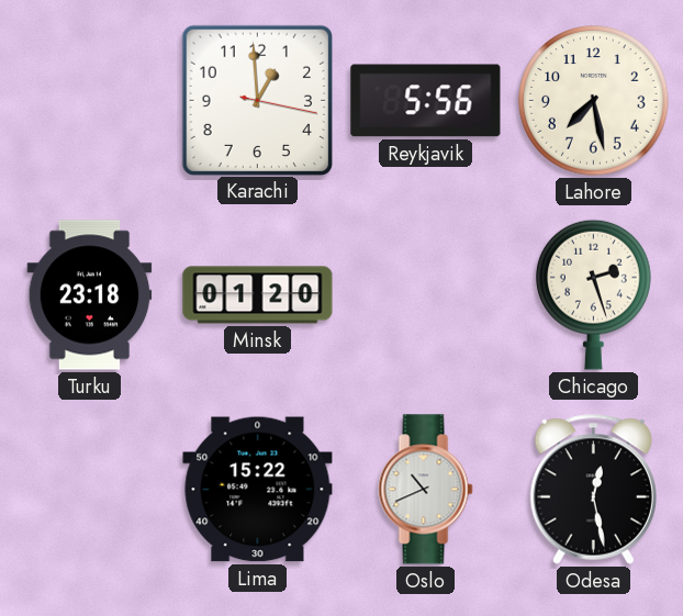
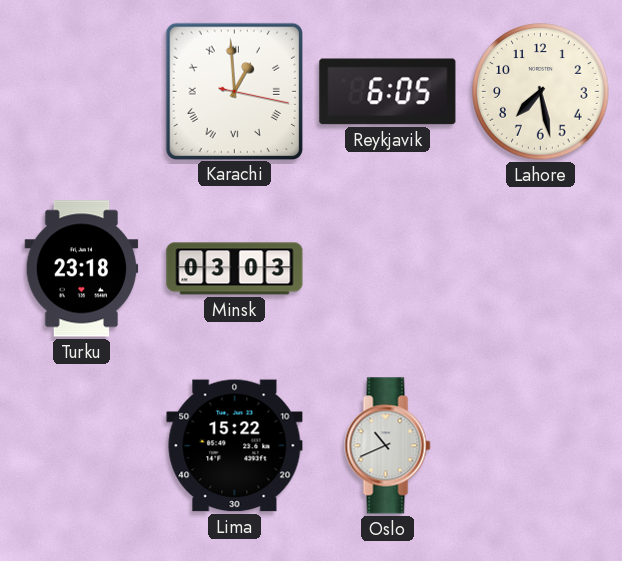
Karachi numerals: Arabic -> Roman
Reykjavik: 5:56 -> 6:05
Minsk: 01:20 -> 03:03
Chicago: 2:27 -> none
Odesa: 12:28 -> none
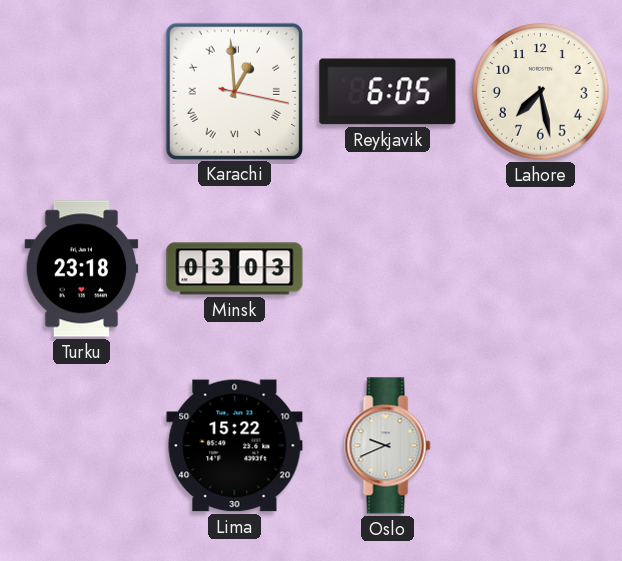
Oslo: 10:41 -> 9:41
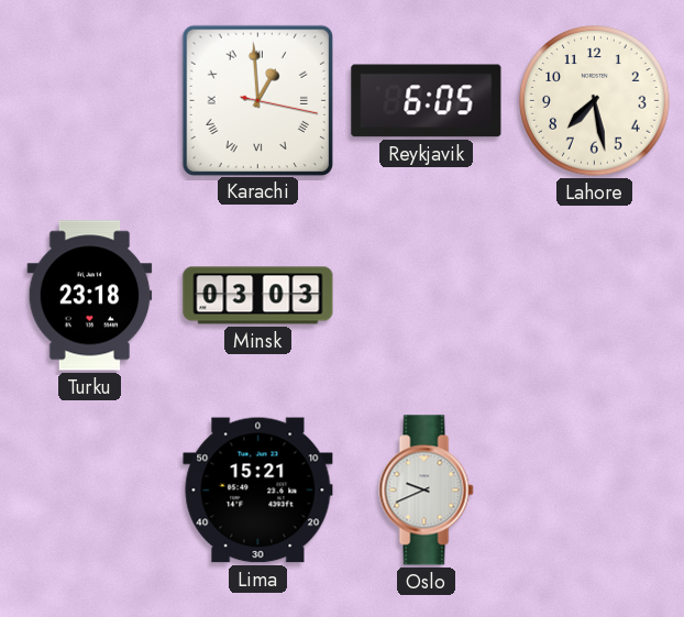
Lima: 15:22 -> 15:21
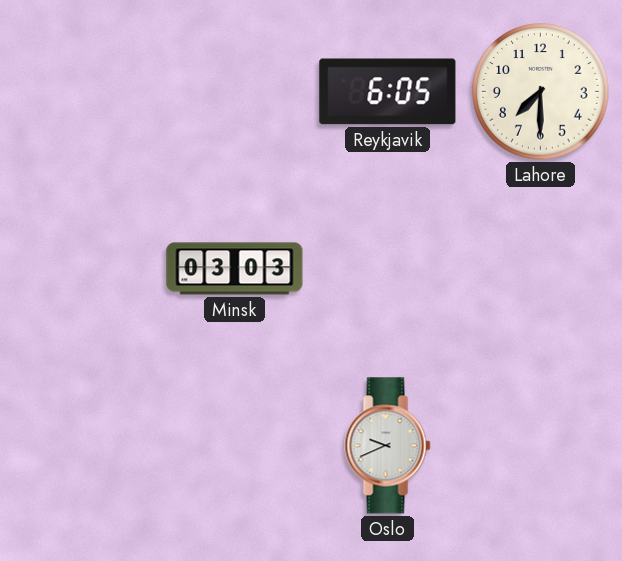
Karachi: 12:59 -> none
Lahore: 7:28 -> 7:30
Turku: 23:18 -> none
Lima: 15:21 -> none
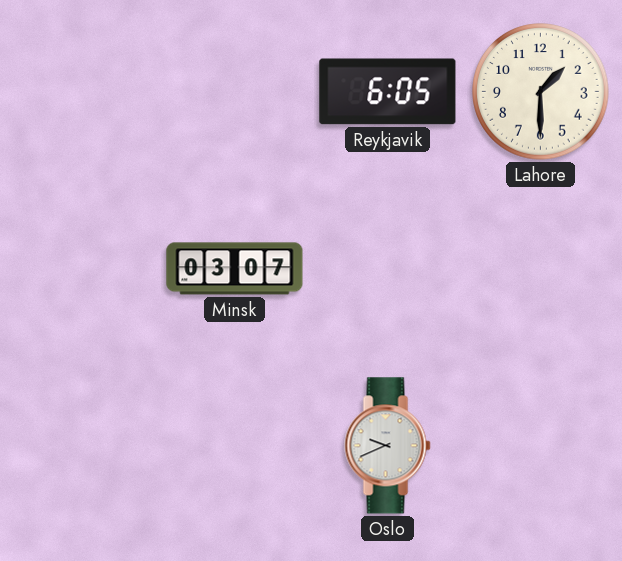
Lahore: 7:30 -> 1:30
Minsk: 03:03 -> 03:07
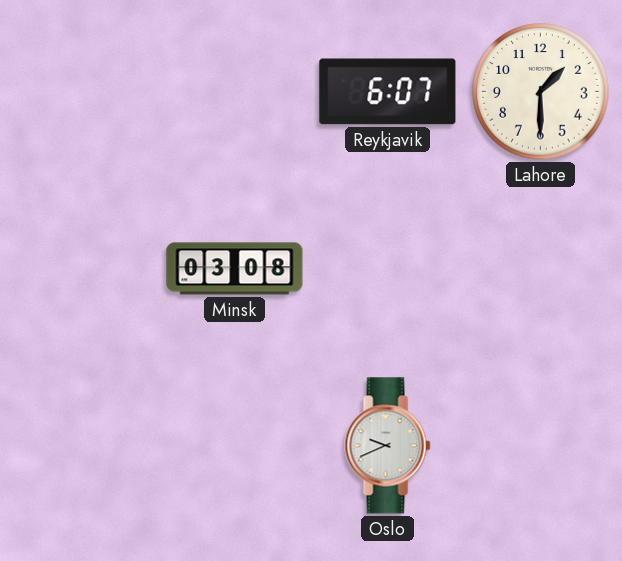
Reykjavik: 6:05 -> 6:07
Minsk: 03:07 -> 03:08
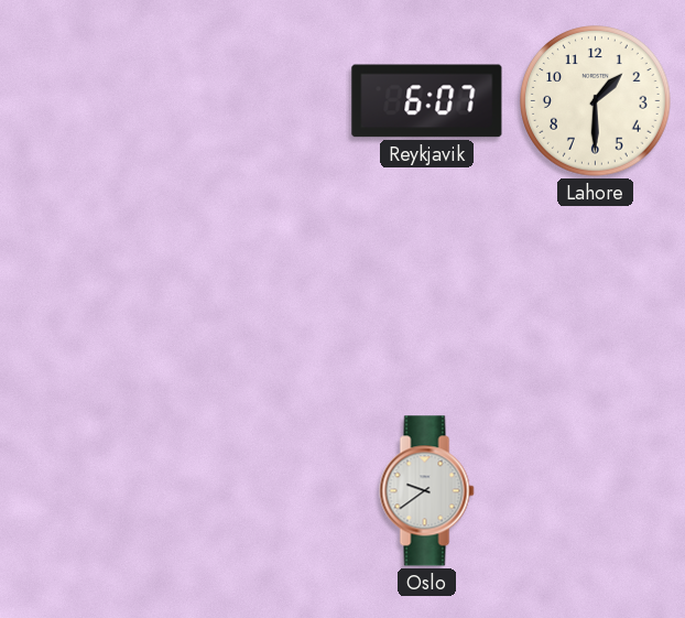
Minsk: 03:08 -> none
Oslo: 9:41 -> 9:39
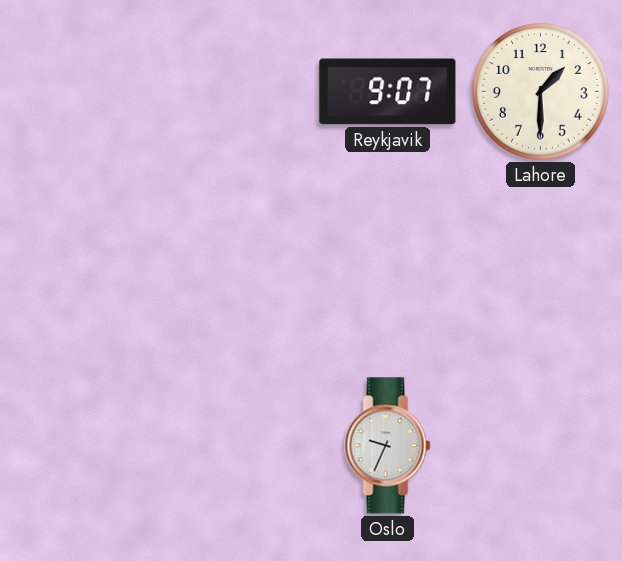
Reykjavik: 6:07 -> 9:07
Oslo: 9:39 -> 9:34
